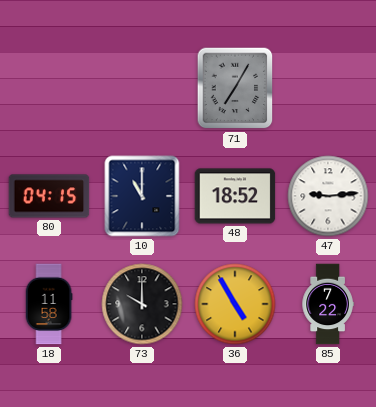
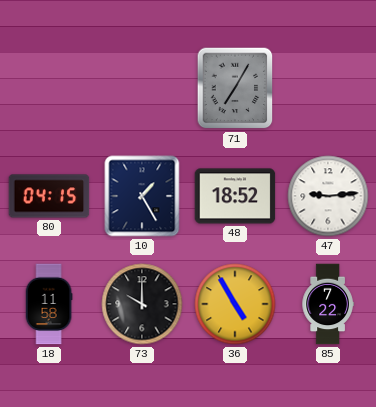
10: 11:00 -> 1:25
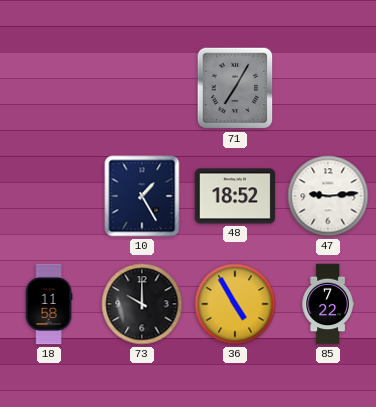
80: 04:15 -> none
